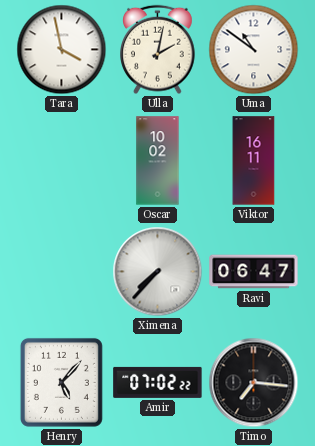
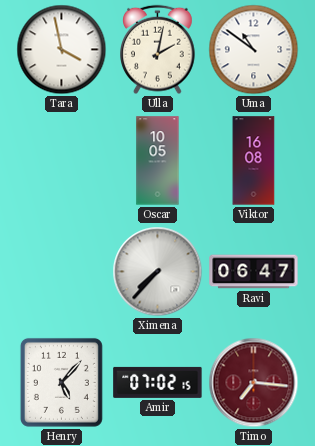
Oscar: 10:02 -> 10:05
Viktor: 16:11 -> 16:08
Amir: 07:02:22 -> 07:02:15
Timo dial: black -> burgundy
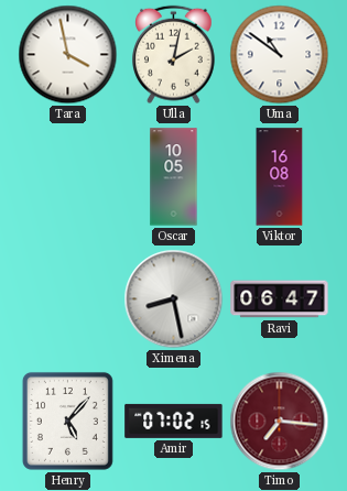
Ximena: 7:37 -> 8:28
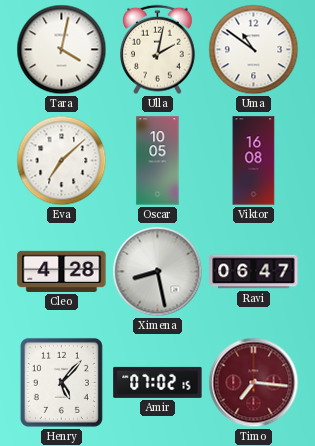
Tara: 3:58 -> 4:02
Eva: none -> 7:08
Cleo: none -> 4:28
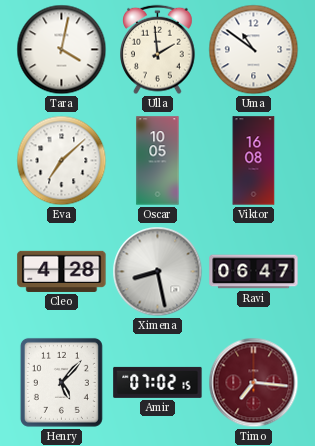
Ulla: 2:02 -> 1:59
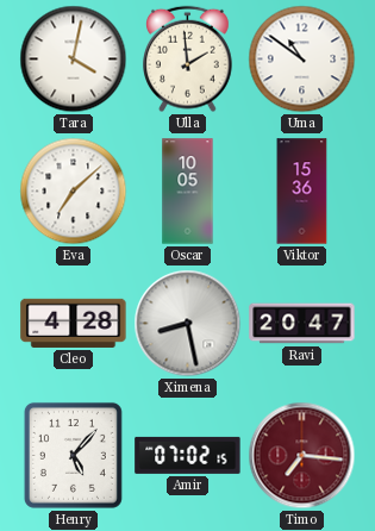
Viktor: 16:08 -> 15:36
Ravi: 06:47 -> 20:47
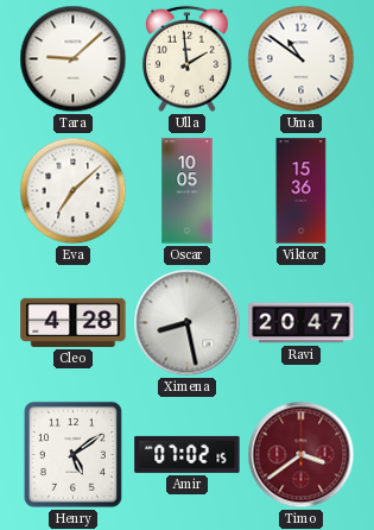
Tara: 4:02 -> 9:08
Henry: 5:07 -> 5:09
Timo: 7:16 -> 3:39
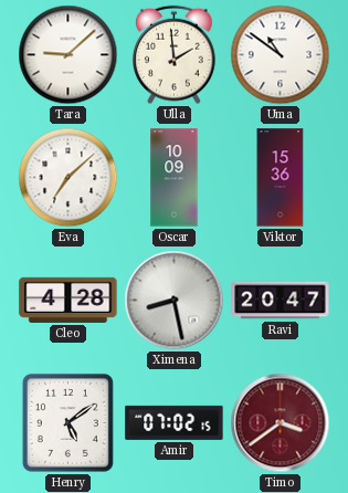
Oscar: 10:05 -> 10:09
